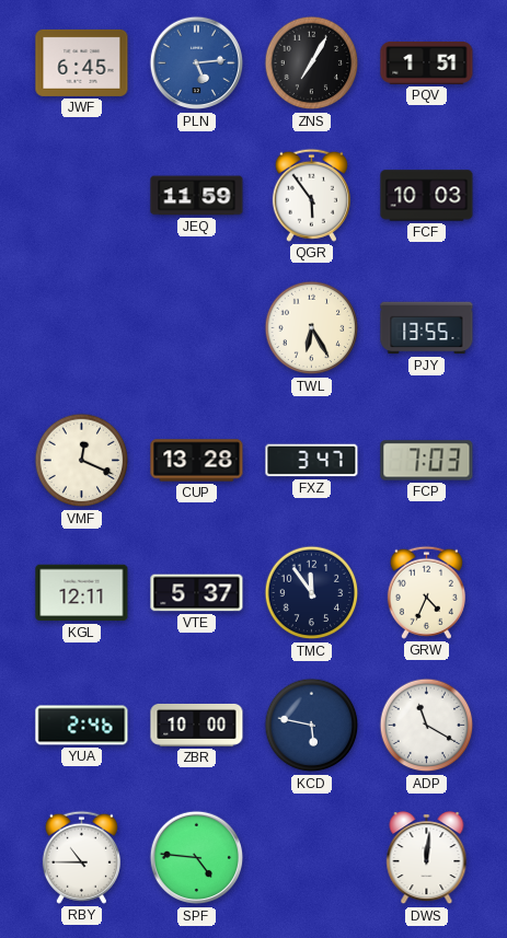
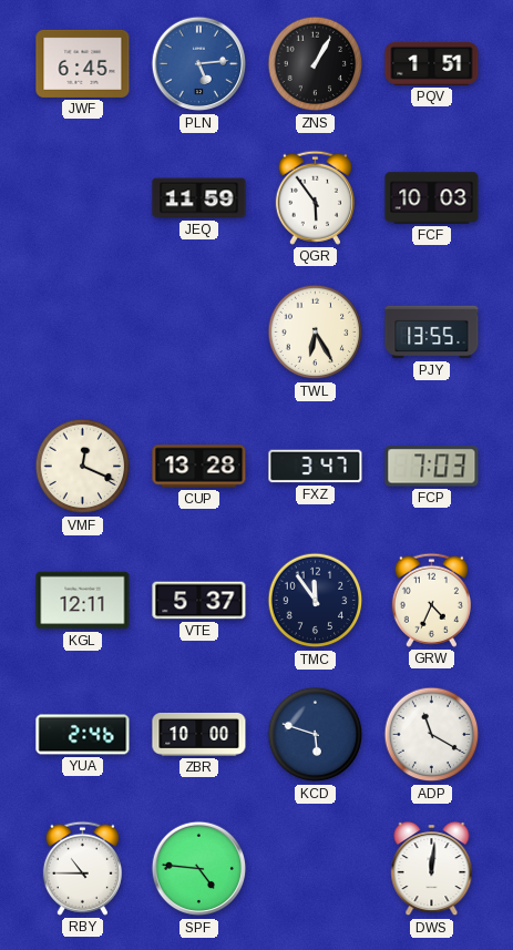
ZNS: 7:05 -> 1:05
KCD: 5:47 -> 5:48
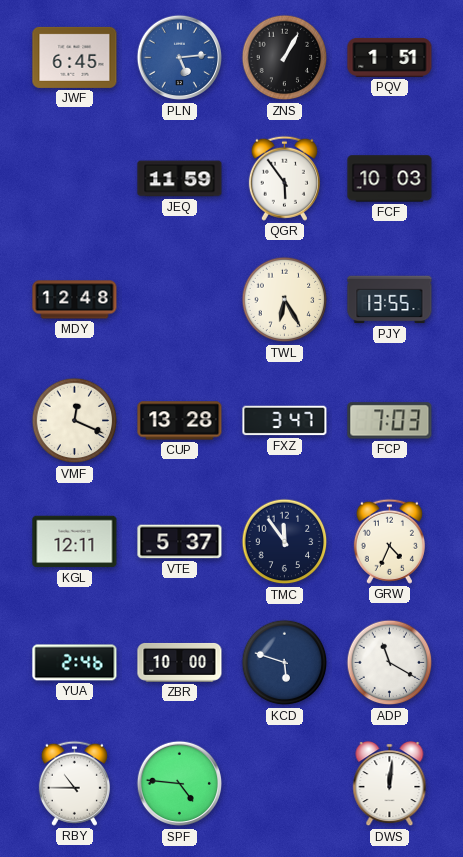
MDY: none -> 12:48
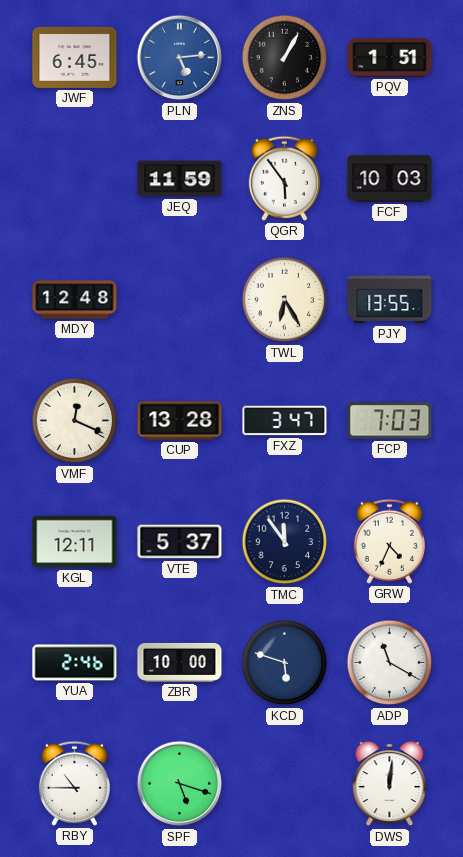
SPF: 4:46 -> 5:18
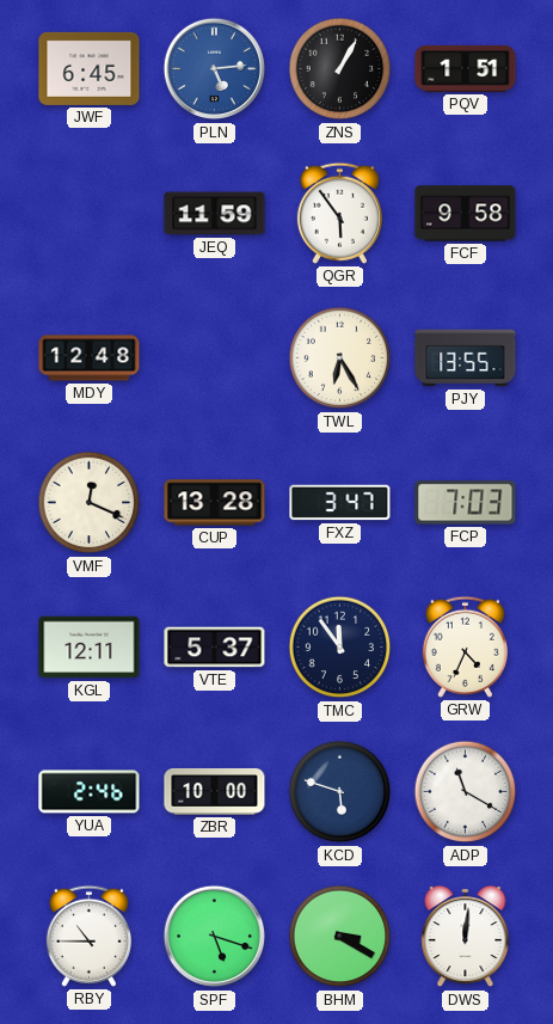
FCF: 10:03 -> 9:58
BHM: none -> 3:20
